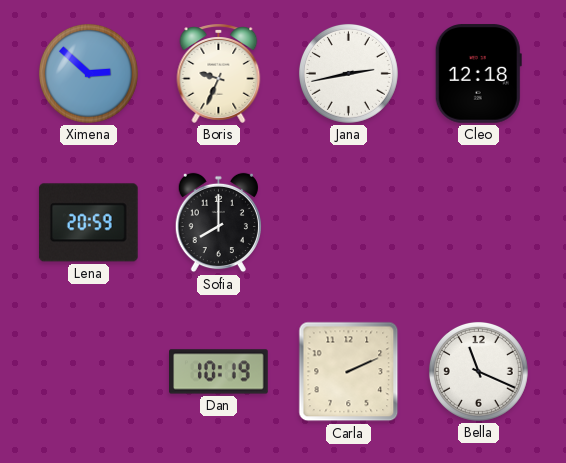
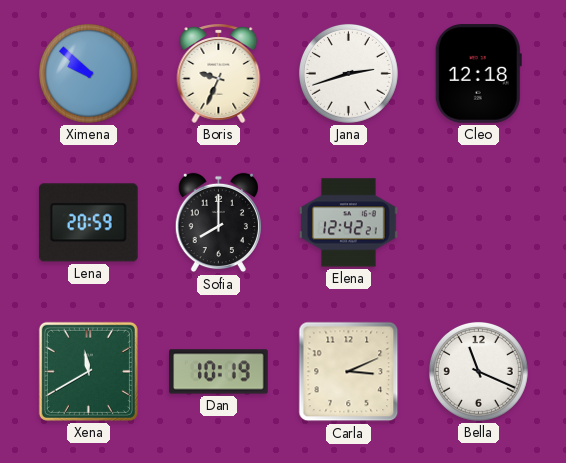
Ximena: 2:52 -> 9:52
Jana: 2:43 -> 2:42
Elena: none -> 12:42
Xena: none -> 11:40
Carla: 2:11 -> 3:11
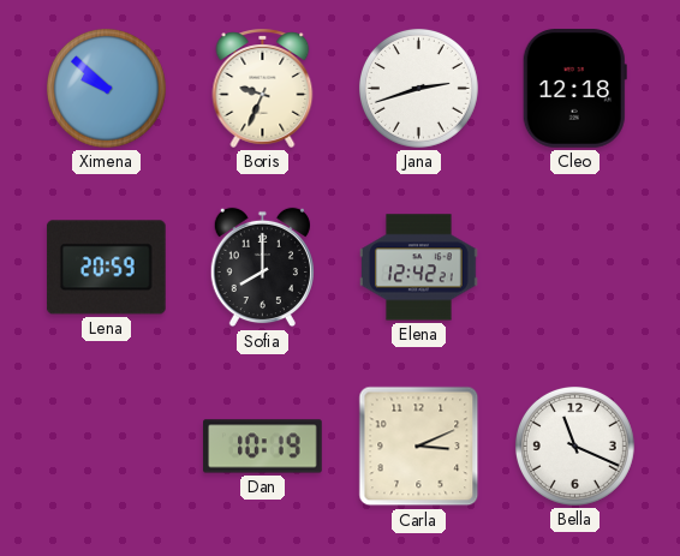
Xena: 11:40 -> none
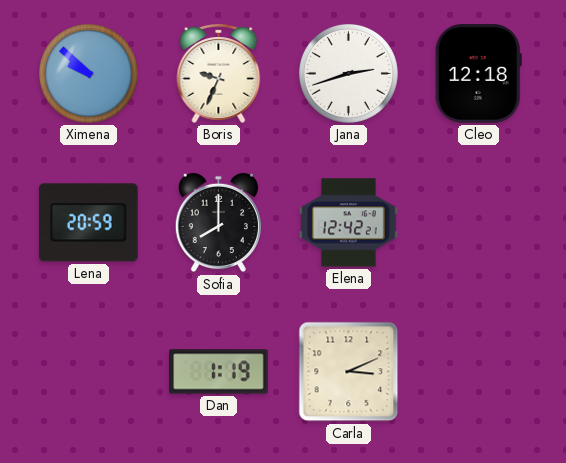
Dan: 10:19 -> 1:19
Bella: 11:19 -> none
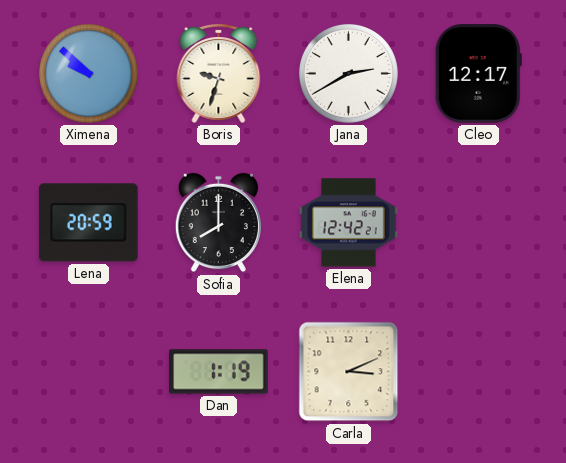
Boris: 9:34 -> 9:33
Jana: 2:42 -> 2:40
Cleo: 12:18 -> 12:17
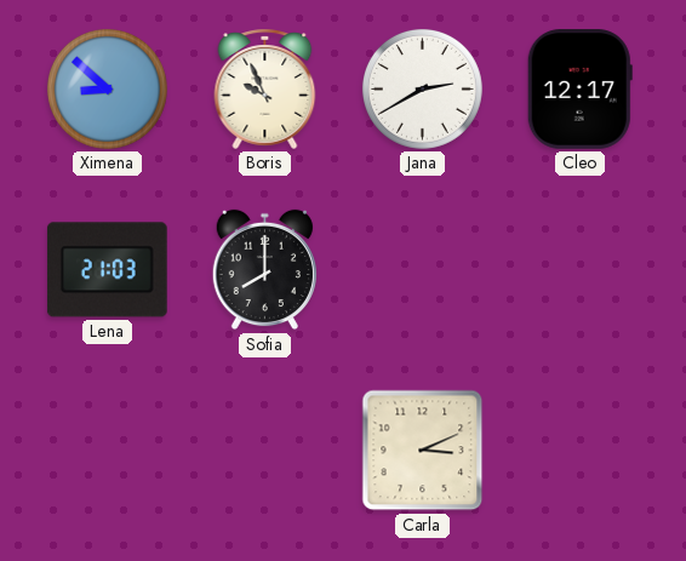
Ximena: 9:52 -> 8:52
Boris: 9:33 -> 9:56
Lena: 20:59 -> 21:03
Elena: 12:42 -> none
Dan: 1:19 -> none
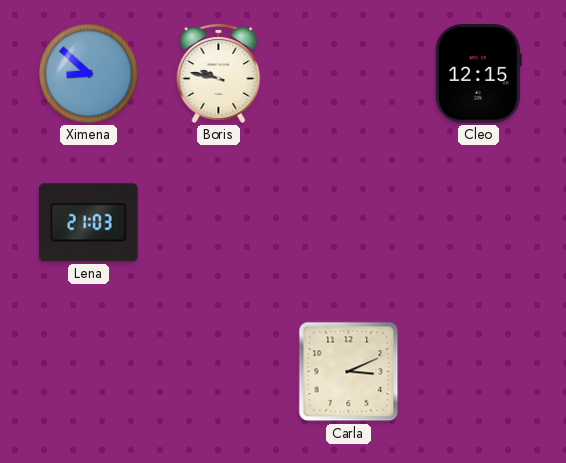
Boris: 9:56 -> 9:47
Jana: 2:40 -> none
Cleo: 12:17 -> 12:15
Sofia: 8:00 -> none
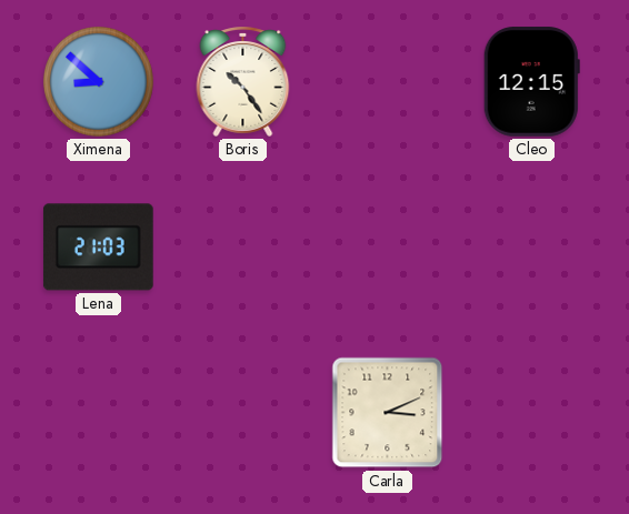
Boris: 9:47 -> 10:24
